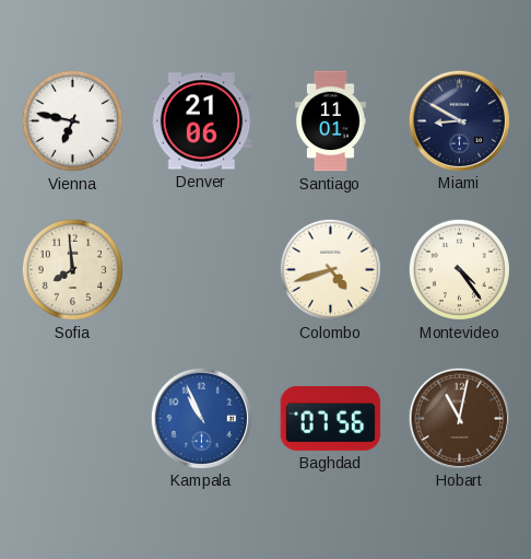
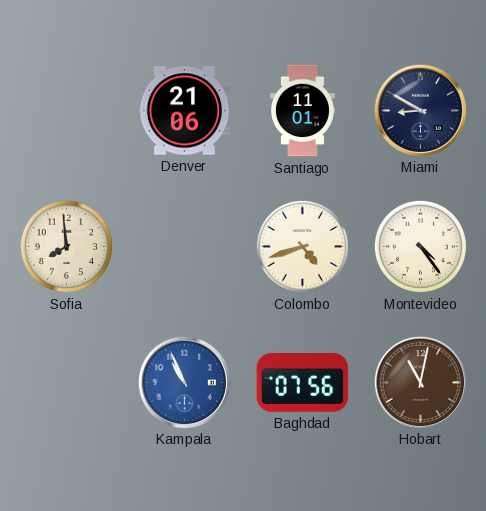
Vienna: 6:47 -> none
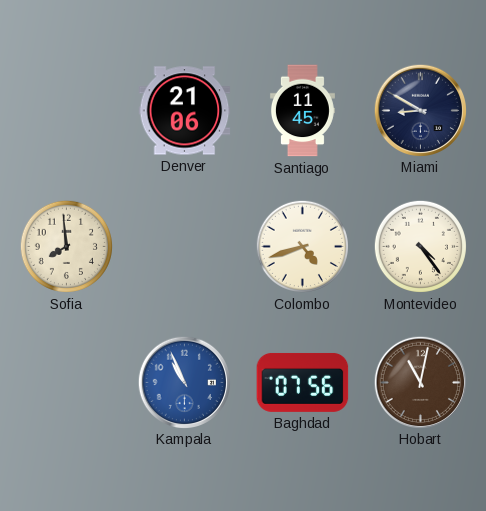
Santiago: 11:01 -> 11:45
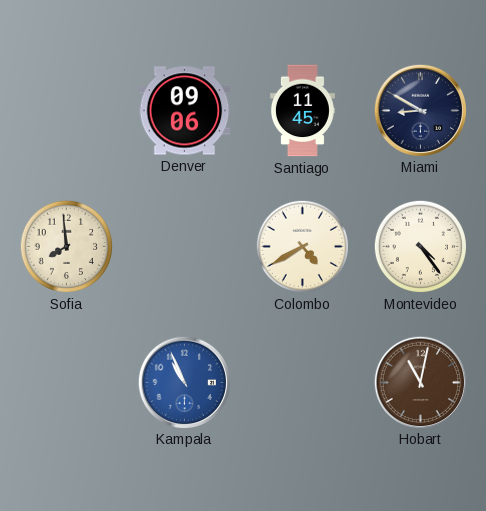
Denver: 21:06 -> 09:06
Colombo: 4:42 -> 4:40
Baghdad: 07:56 -> none
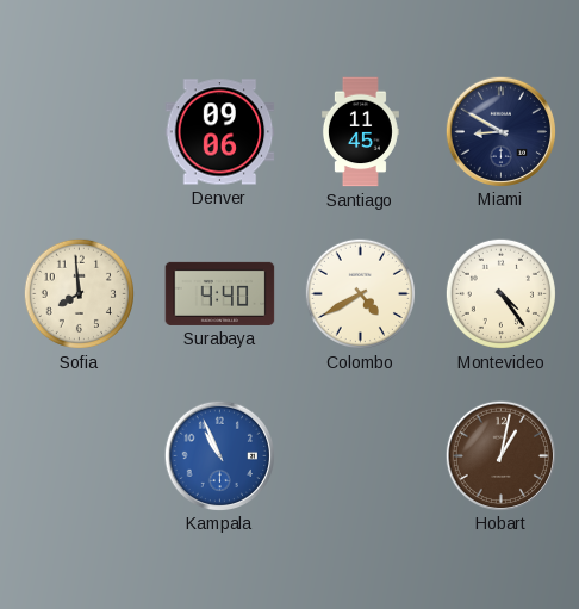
Surabaya: none -> 4:40
Hobart: 11:02 -> 1:02
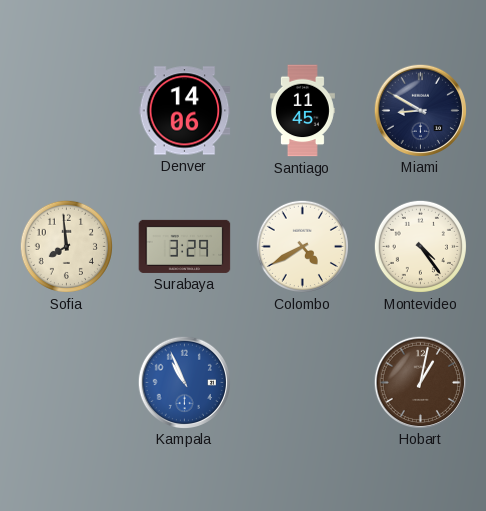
Denver: 09:06 -> 14:06
Surabaya: 4:40 -> 3:29
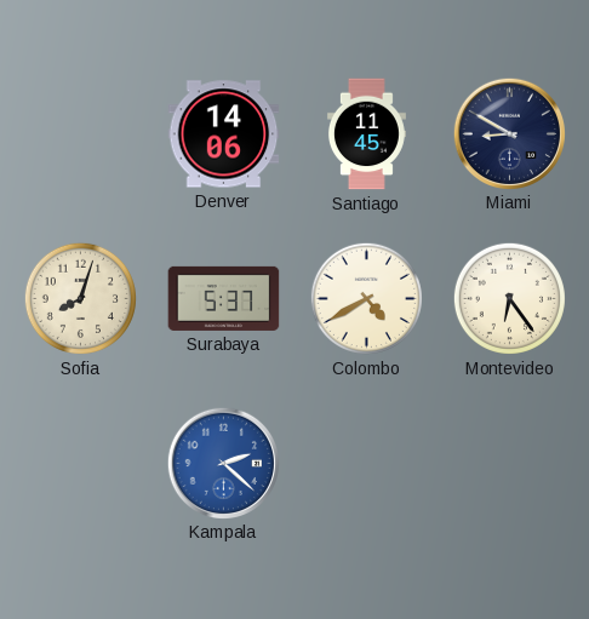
Sofia: 7:59 -> 8:03
Surabaya: 3:29 -> 5:37
Montevideo: 4:24 -> 6:24
Kampala: 10:56 -> 2:22
Hobart: 1:02 -> none
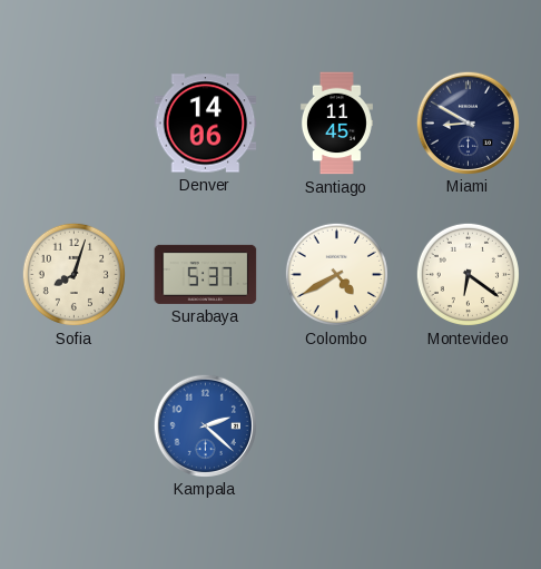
Montevideo: 6:24 -> 6:21
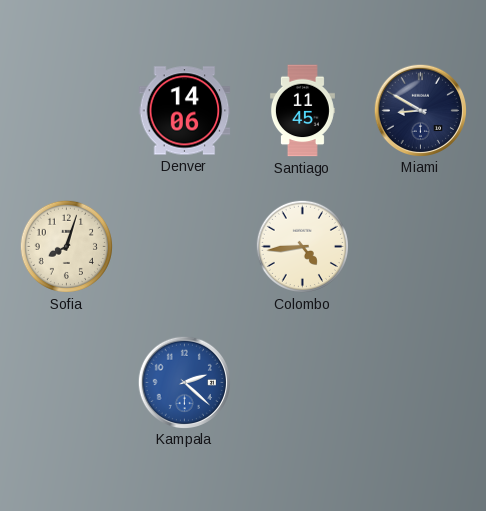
Surabaya: 5:37 -> none
Colombo: 4:40 -> 4:44
Montevideo: 6:21 -> none
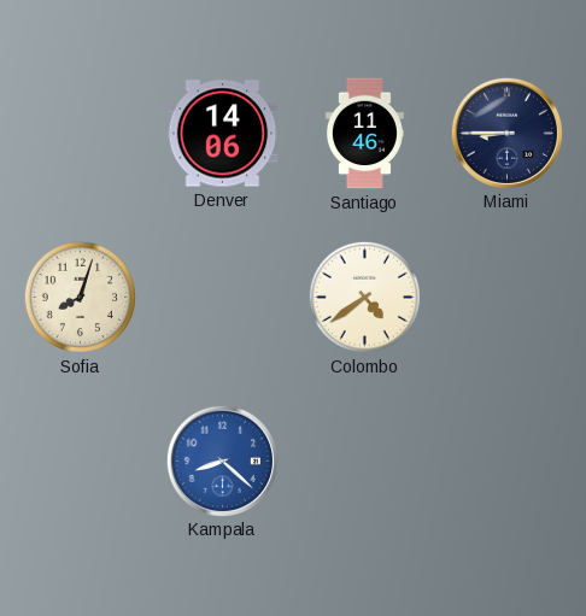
Santiago: 11:45 -> 11:46
Miami: 8:50 -> 8:45
Colombo: 4:44 -> 4:39
Kampala: 2:22 -> 8:22
